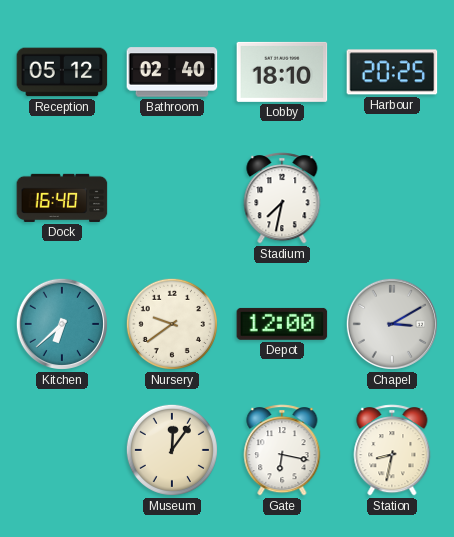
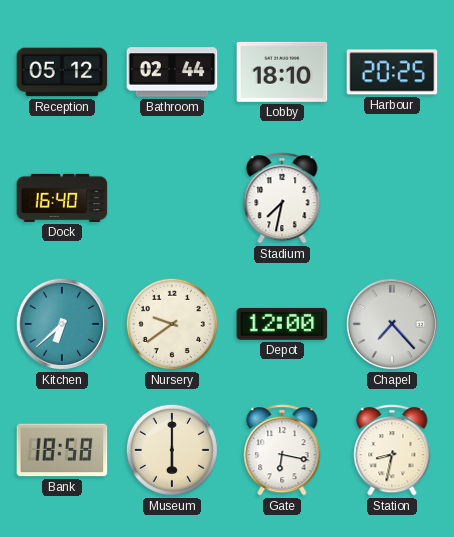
Bathroom: 02:40 -> 02:44
Chapel: 3:10 -> 7:23
Bank: none -> 18:58
Museum: 12:06 -> 6:00
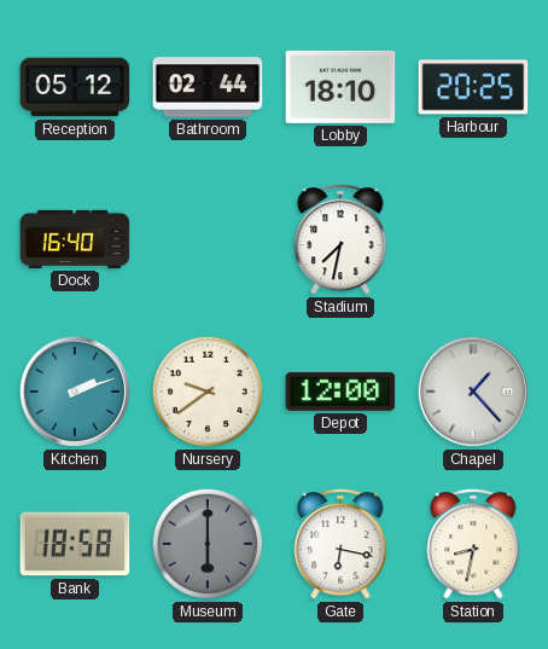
Kitchen: 6:38 -> 2:12
Chapel: 7:23 -> 1:23
Museum dial: cream -> grey
